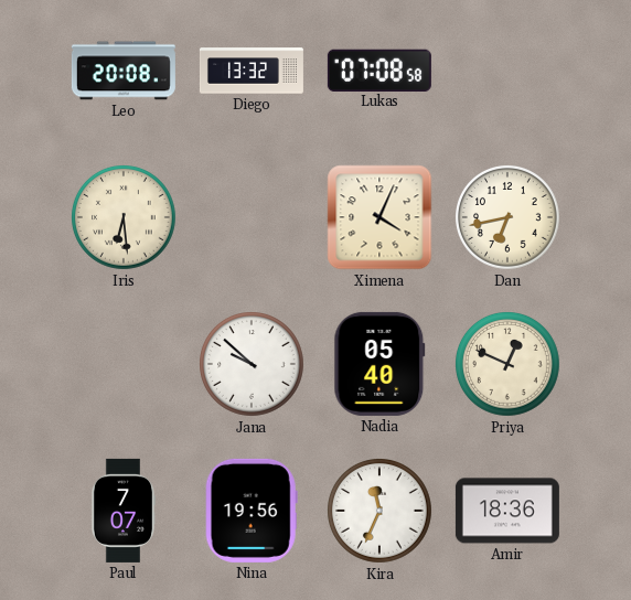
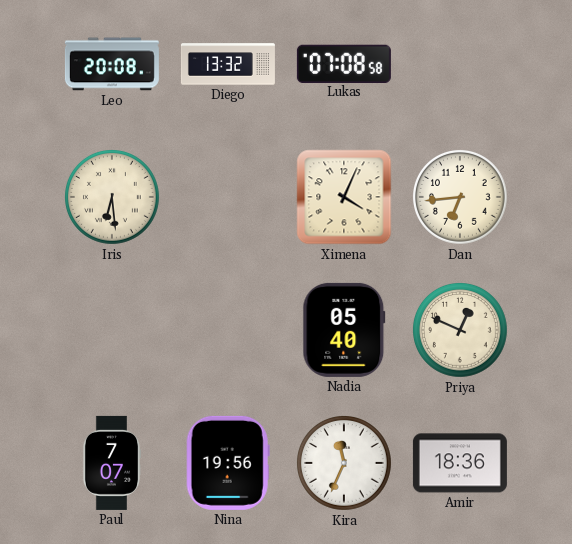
Dan: 6:43 -> 6:44
Jana: 9:52 -> none
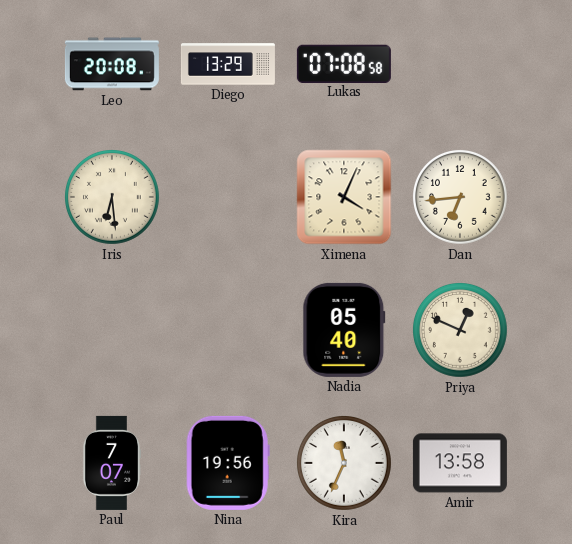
Diego: 13:32 -> 13:29
Amir: 18:36 -> 13:58
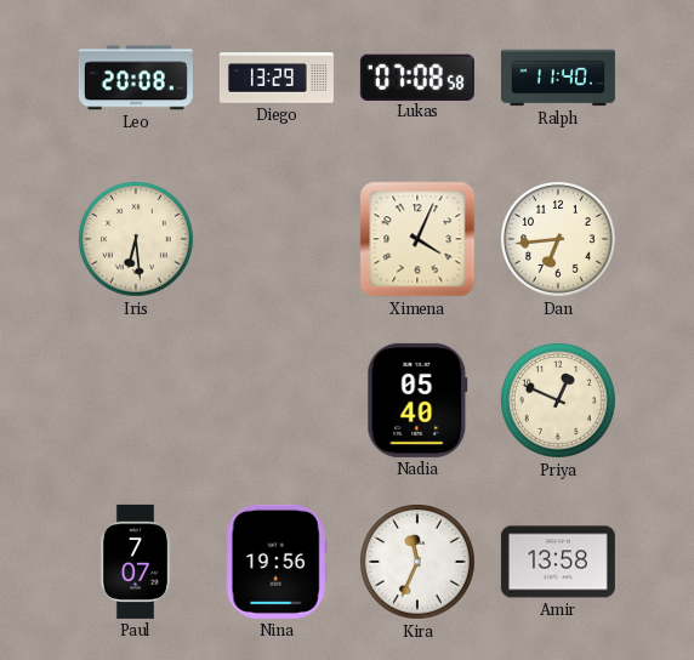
Ralph: none -> 11:40
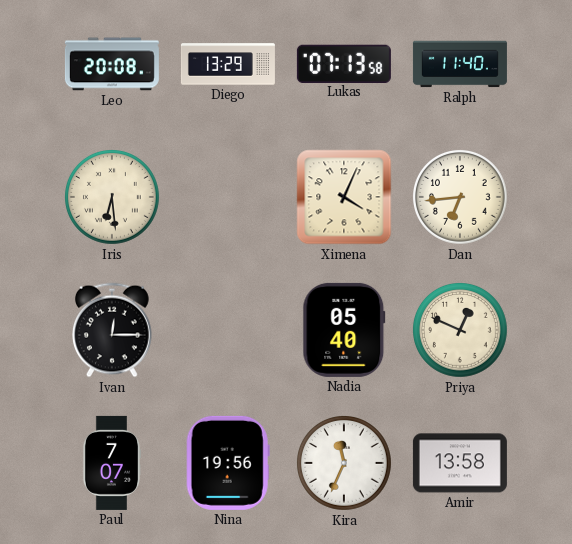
Lukas: 07:08 -> 07:13
Ivan: none -> 12:15
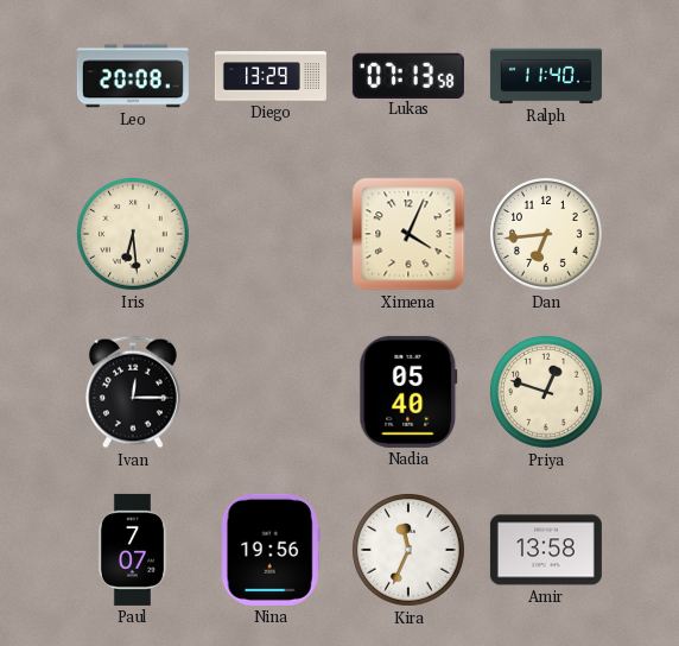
Priya: 12:49 -> 12:48
